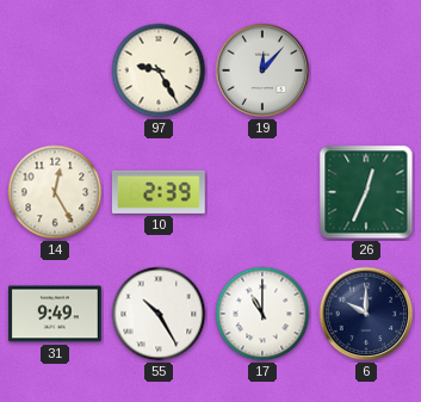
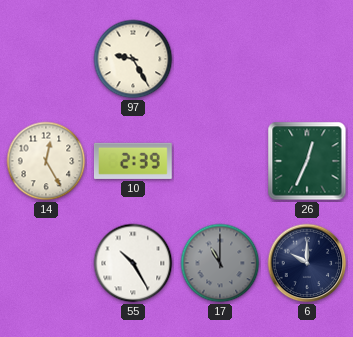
19: 12:07 -> none
31: 9:49 -> none
17 dial: white -> grey
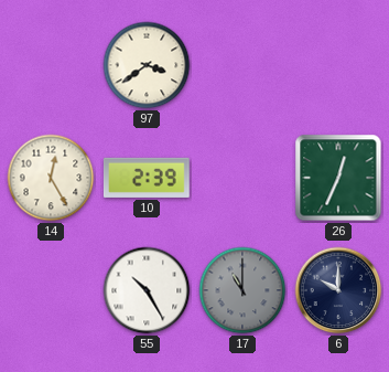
97: 9:25 -> 3:39
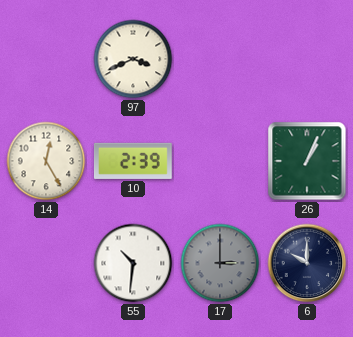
97: 3:39 -> 3:41
26: 12:34 -> 1:04
55: 10:25 -> 10:31
17: 11:00 -> 3:00
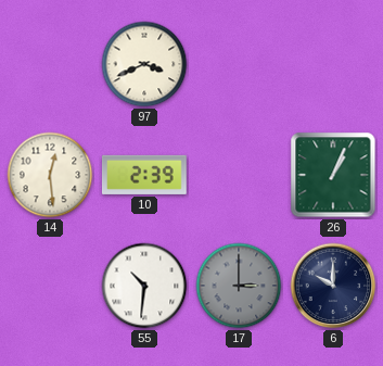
14: 12:25 -> 12:29
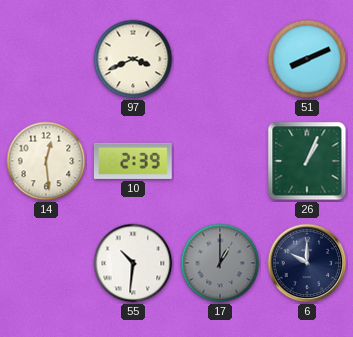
51: none -> 8:11
17: 3:00 -> 1:00
